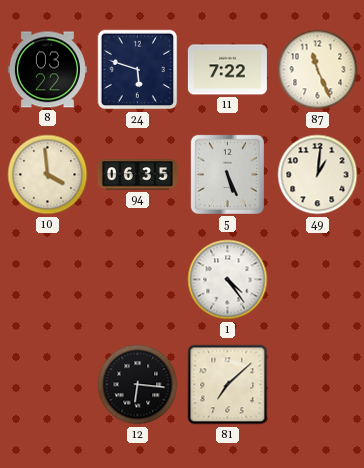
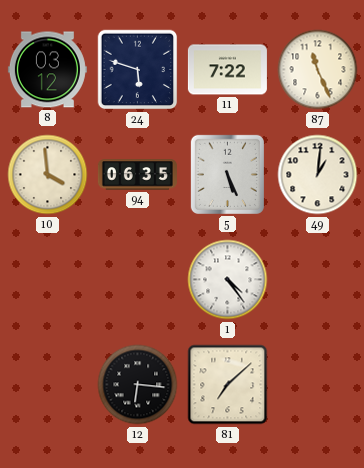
8: 03:22 -> 03:12
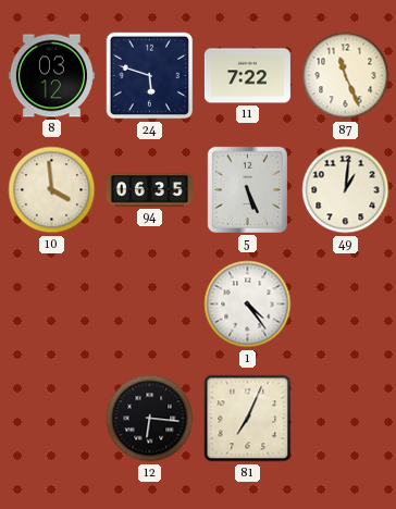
81: 7:08 -> 7:04
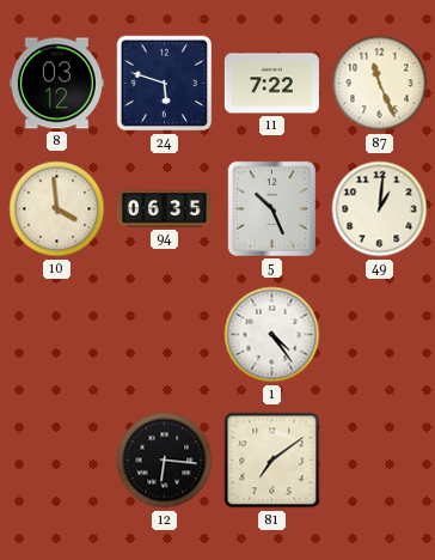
5: 5:26 -> 10:26
81: 7:04 -> 7:09
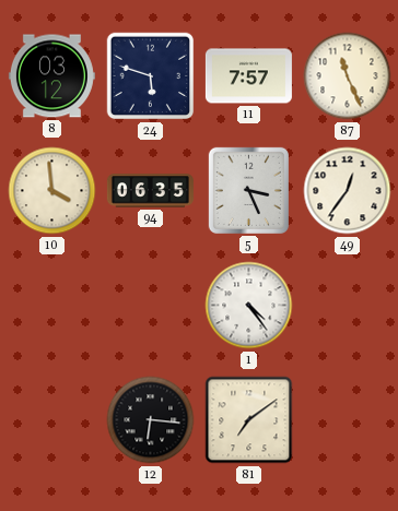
11: 7:22 -> 7:57
5: 10:26 -> 3:26
49: 1:01 -> 12:36
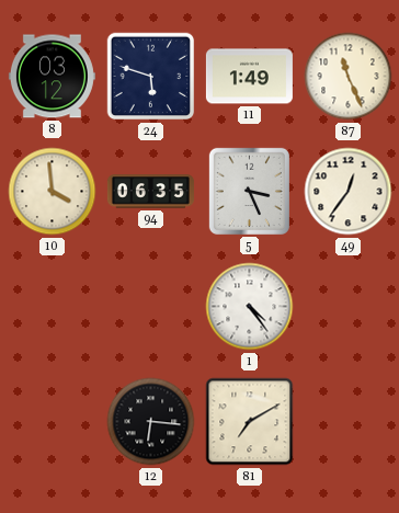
11: 7:57 -> 1:49
81: 7:09 -> 7:10
